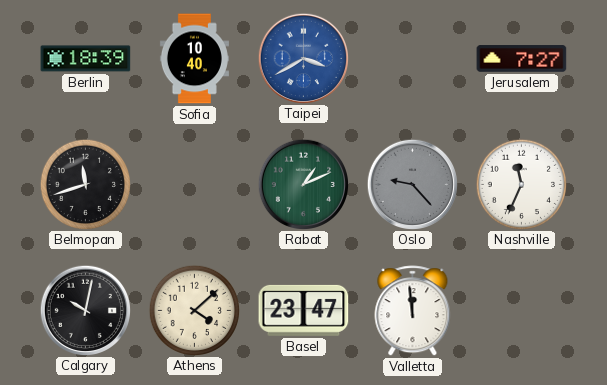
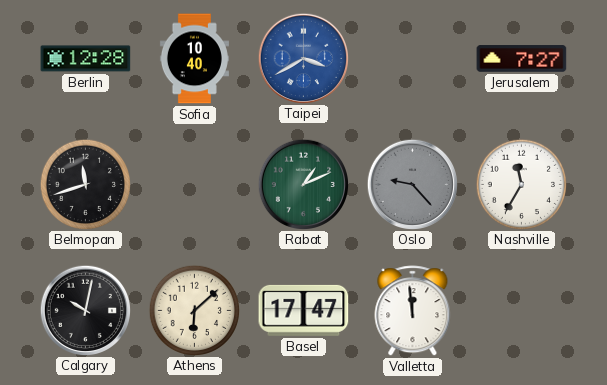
Berlin: 18:39 -> 12:28
Nashville: 11:34 -> 11:35
Athens: 4:08 -> 6:08
Basel: 23:47 -> 17:47
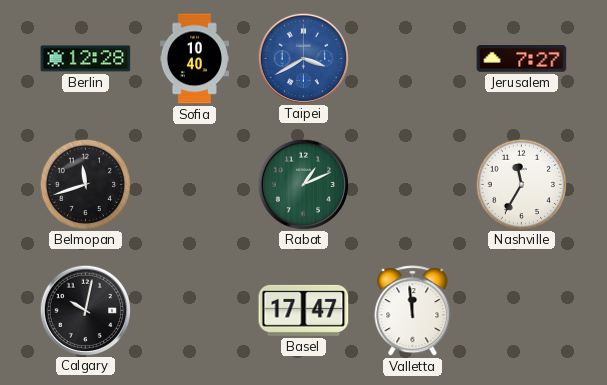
Oslo: 9:23 -> none
Athens: 6:08 -> none
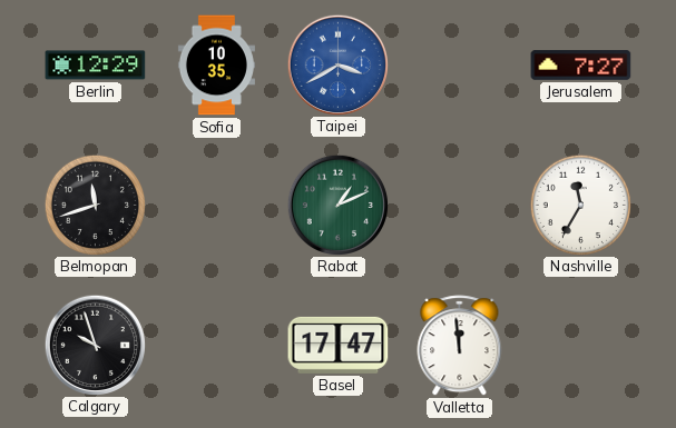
Berlin: 12:28 -> 12:29
Sofia: 10:40 -> 10:35
Calgary: 10:02 -> 9:57
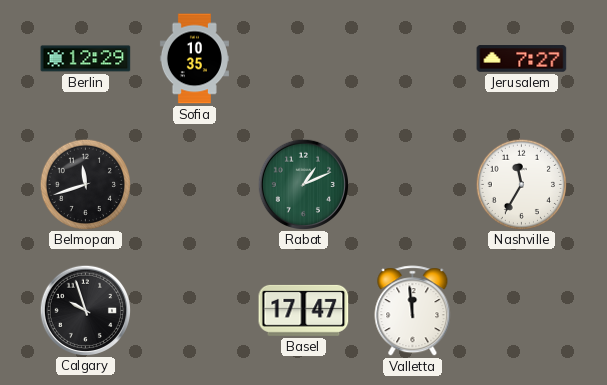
Taipei: 3:40 -> none
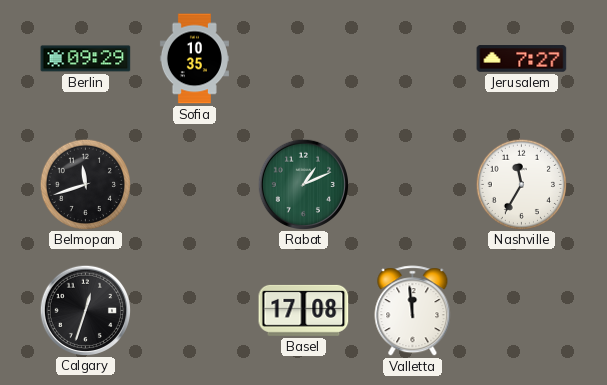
Berlin: 12:29 -> 09:29
Calgary: 9:57 -> 12:33
Basel: 17:47 -> 17:08
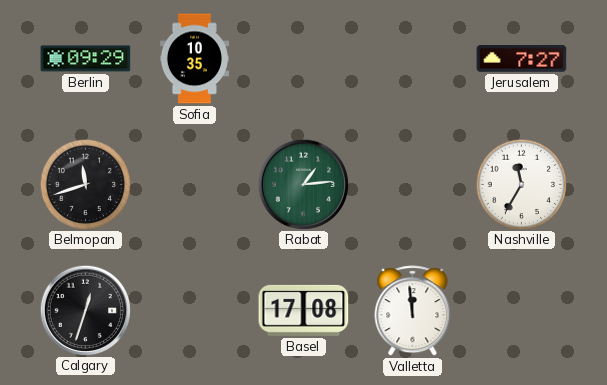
Rabat: 1:11 -> 1:14
